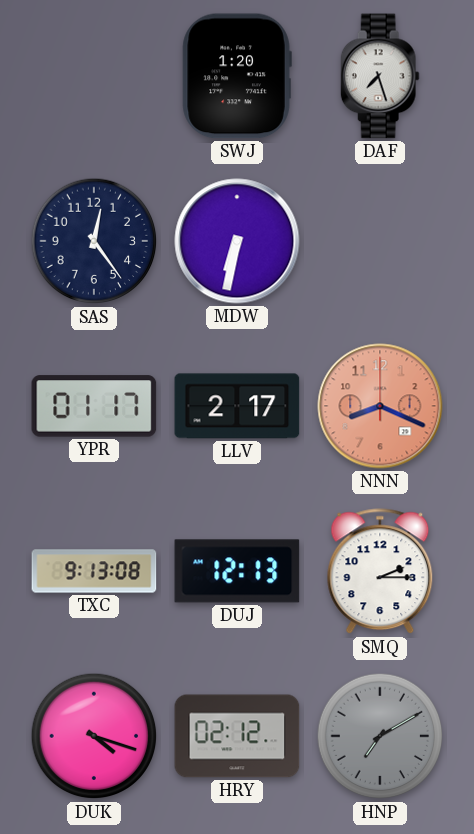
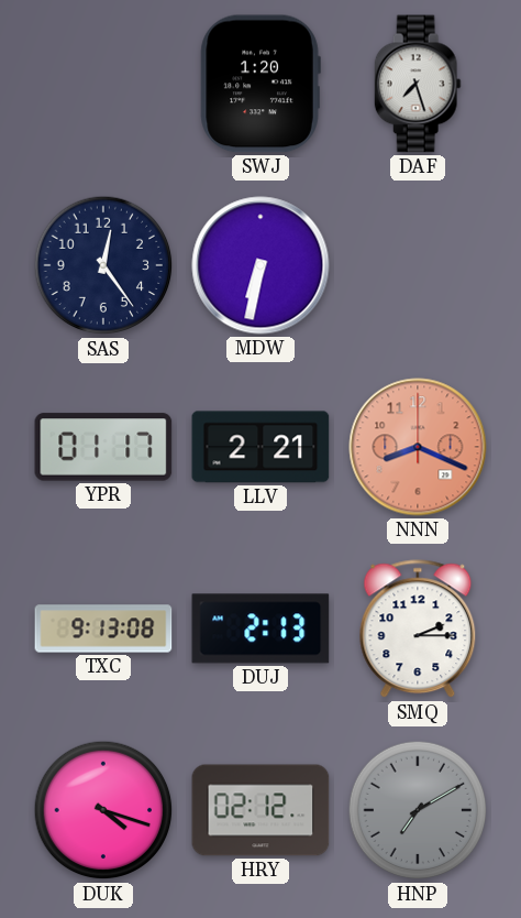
LLV: 2:17 -> 2:21
DUJ: 12:13 -> 2:13
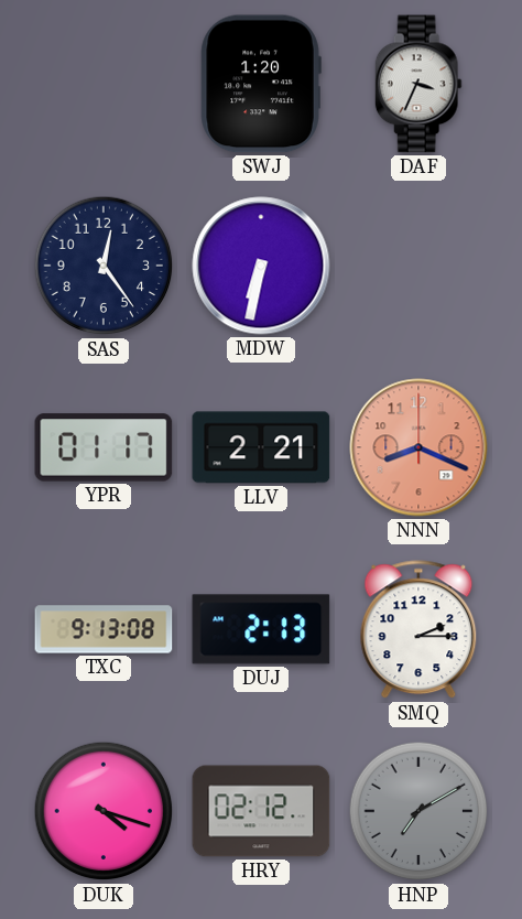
DAF: 7:27 -> 3:34
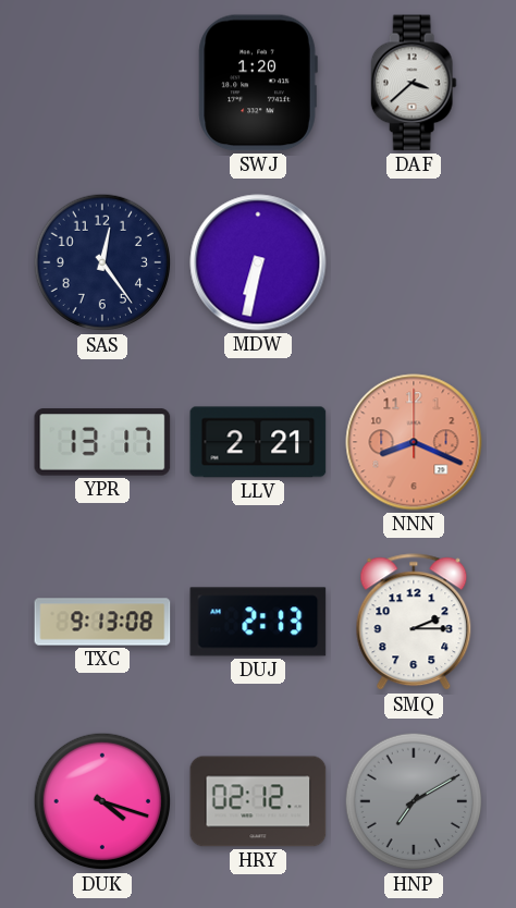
DAF: 3:34 -> 3:38
YPR: 01:17 -> 13:17
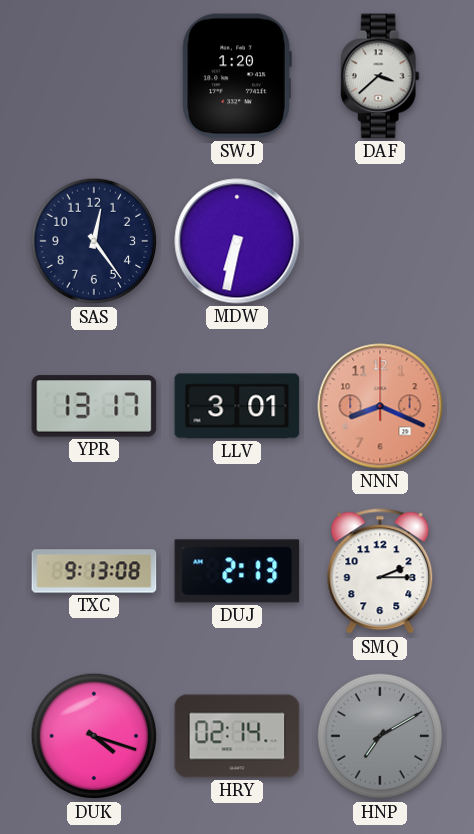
LLV: 2:21 -> 3:01
HRY: 02:12 -> 02:14
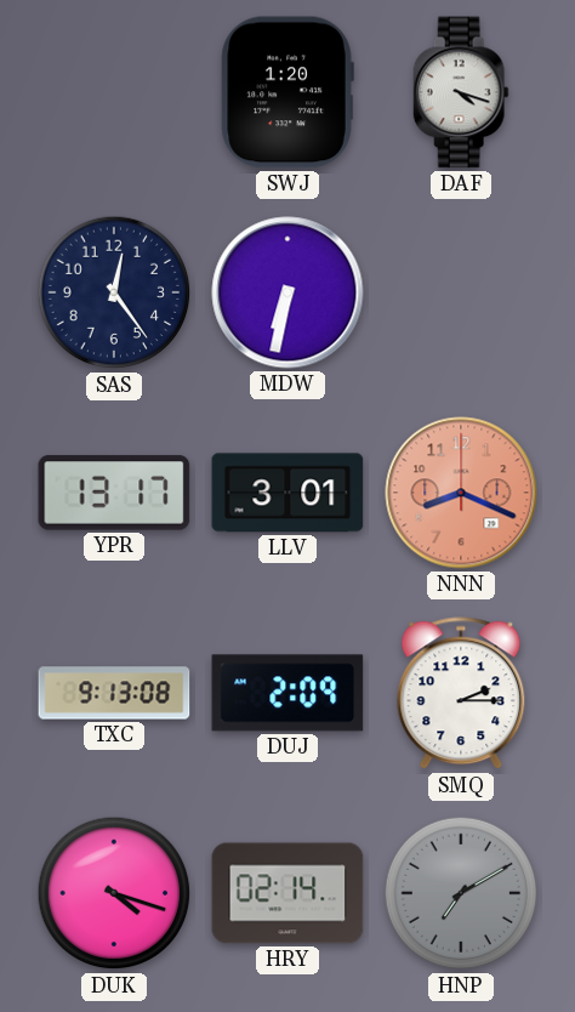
DAF: 3:38 -> 4:18
DUJ: 2:13 -> 2:09
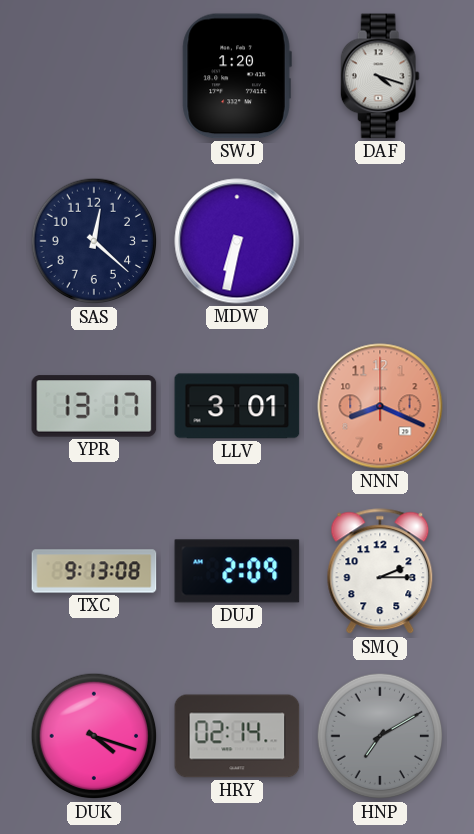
SAS: 12:24 -> 12:22
